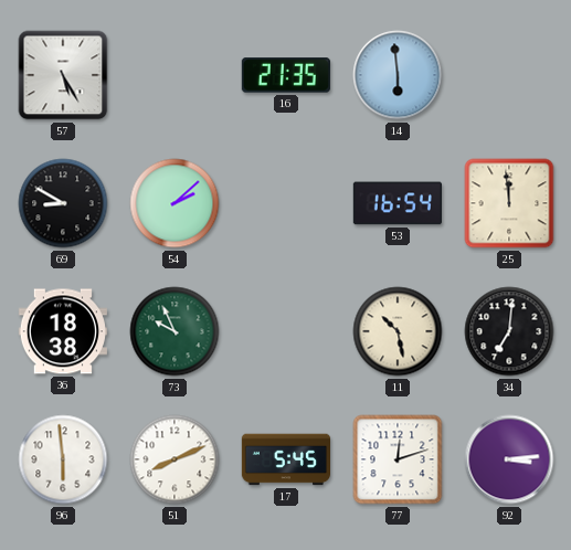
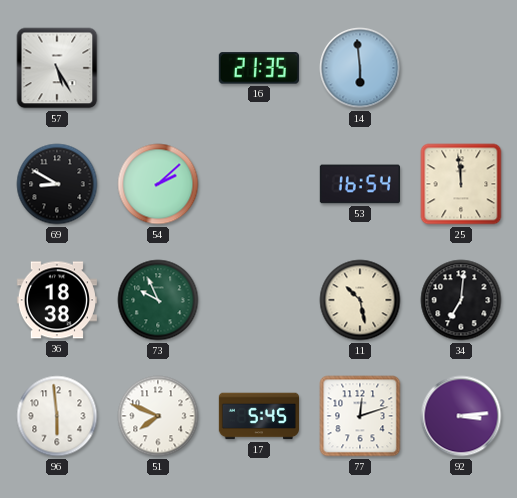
51: 8:11 -> 7:49
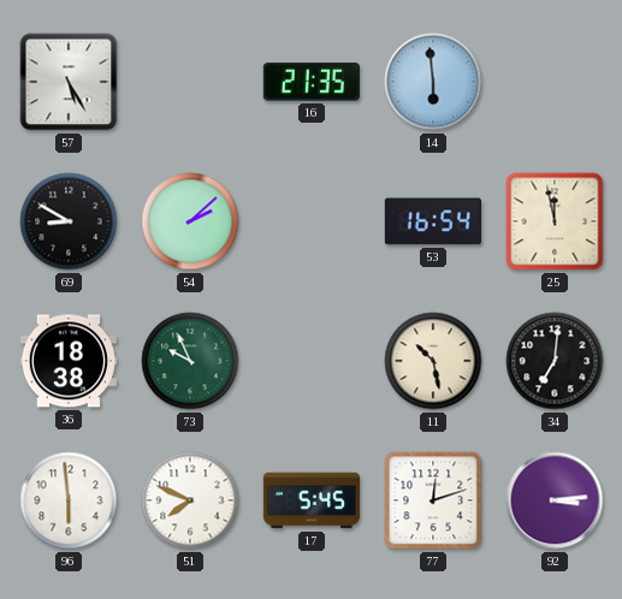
25: 11:59 -> 11:58
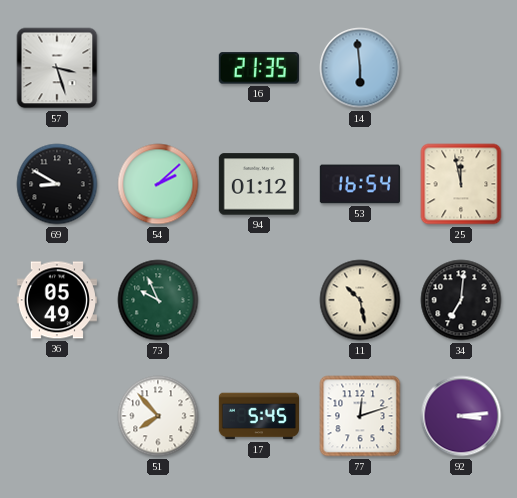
57: 5:25 -> 3:27
94: none -> 01:12
36: 18:38 -> 05:49
96: 5:59 -> none
51: 7:49 -> 7:53
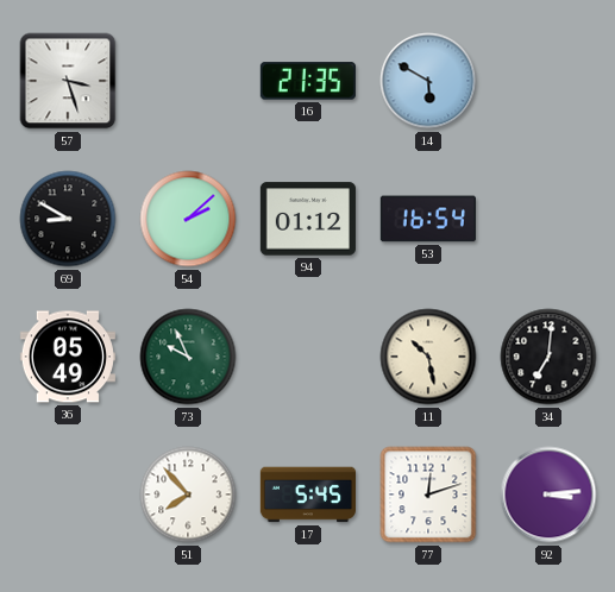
14: 5:59 -> 5:50
25: 11:58 -> none
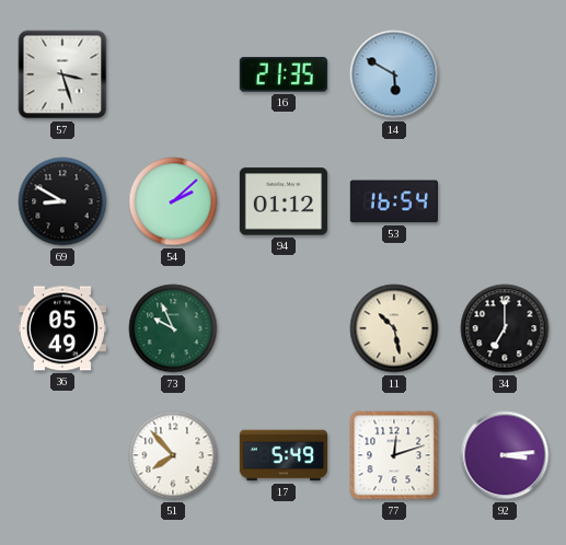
34: 7:01 -> 7:00
17: 5:45 -> 5:49
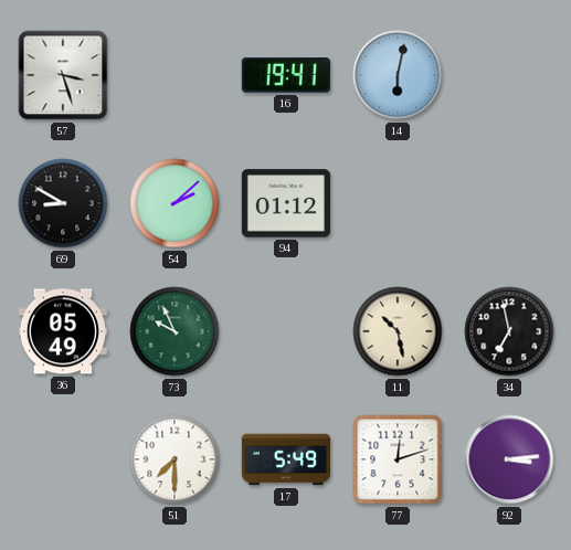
16: 21:35 -> 19:41
14: 5:50 -> 6:02
53: 16:54 -> none
34: 7:00 -> 6:58
51: 7:53 -> 7:30
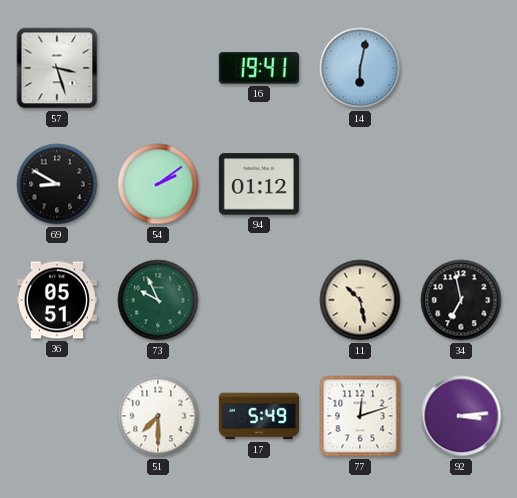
54: 2:08 -> 2:09
36: 05:49 -> 05:51
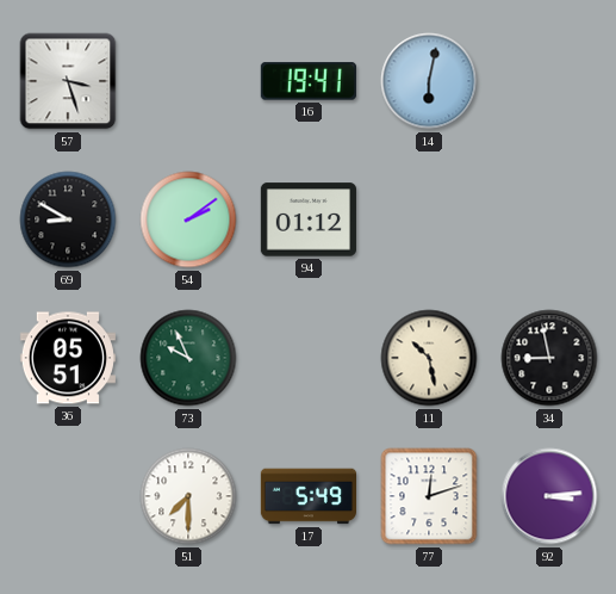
34: 6:58 -> 8:58
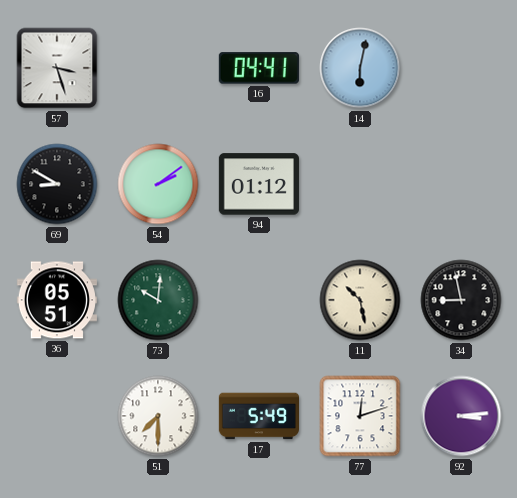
16: 19:41 -> 04:41
73: 9:56 -> 10:01
